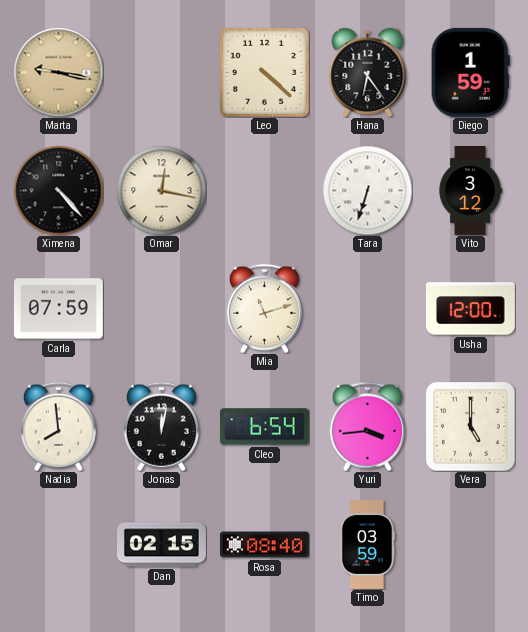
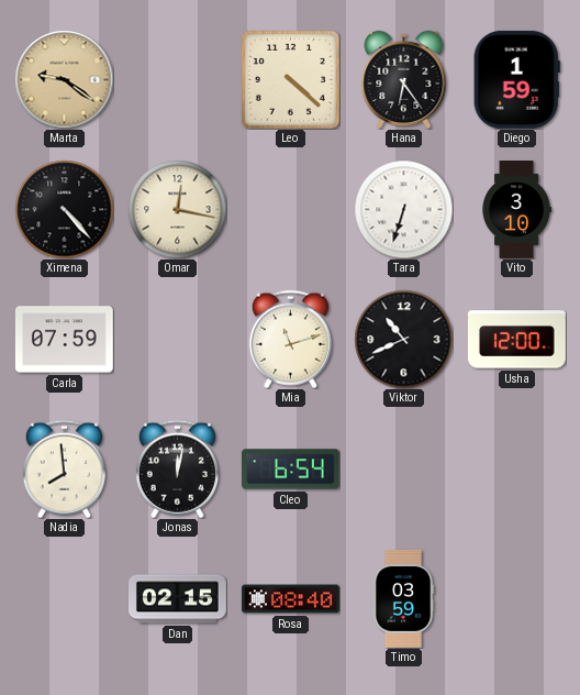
Marta: 9:17 -> 9:21
Vito: 3:12 -> 3:10
Viktor: none -> 10:41
Yuri: 3:44 -> none
Vera: 5:00 -> none
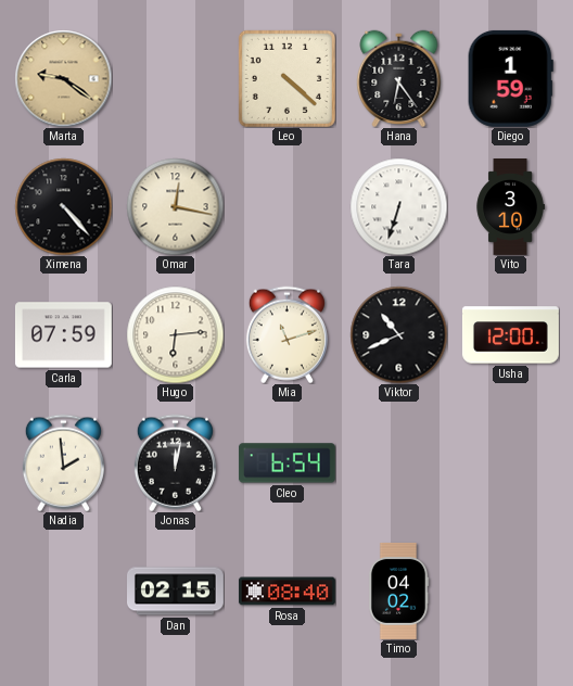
Hugo: none -> 6:14
Nadia: 7:59 -> 1:59
Timo: 03:59 -> 04:02
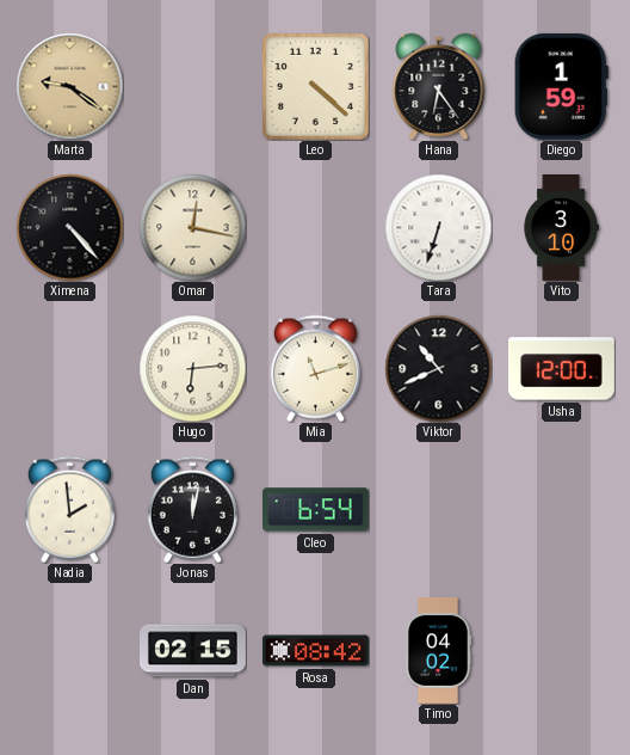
Carla: 07:59 -> none
Rosa: 08:40 -> 08:42
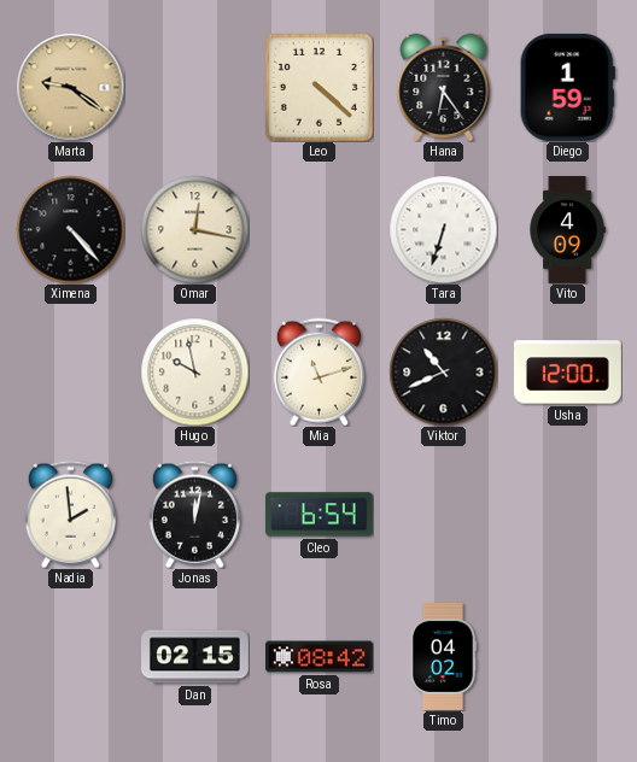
Vito: 3:10 -> 4:09
Hugo: 6:14 -> 9:58
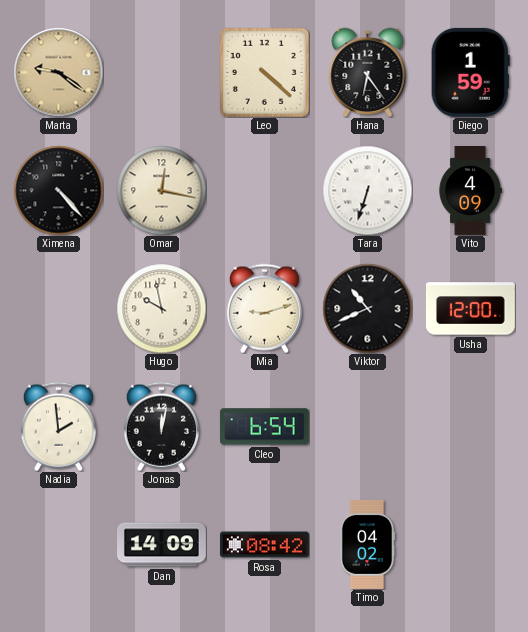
Mia: 11:12 -> 9:12
Dan: 02:15 -> 14:09
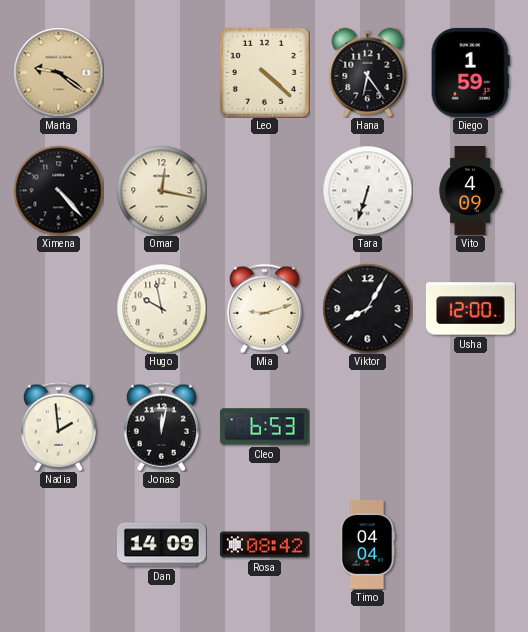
Viktor: 10:41 -> 8:05
Cleo: 6:54 -> 6:53
Timo: 04:02 -> 04:04
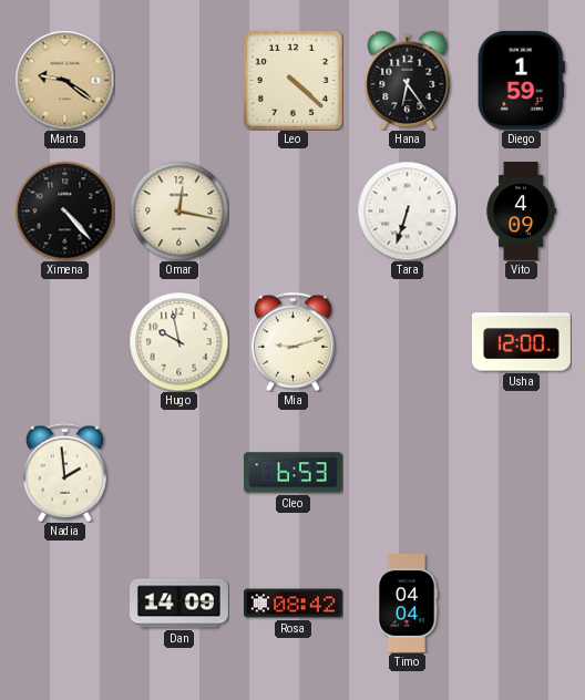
Viktor: 8:05 -> none
Jonas: 12:02 -> none
